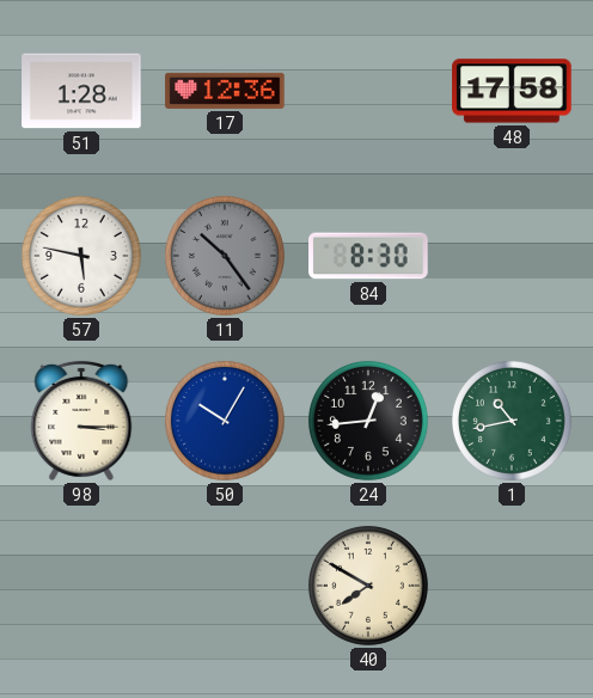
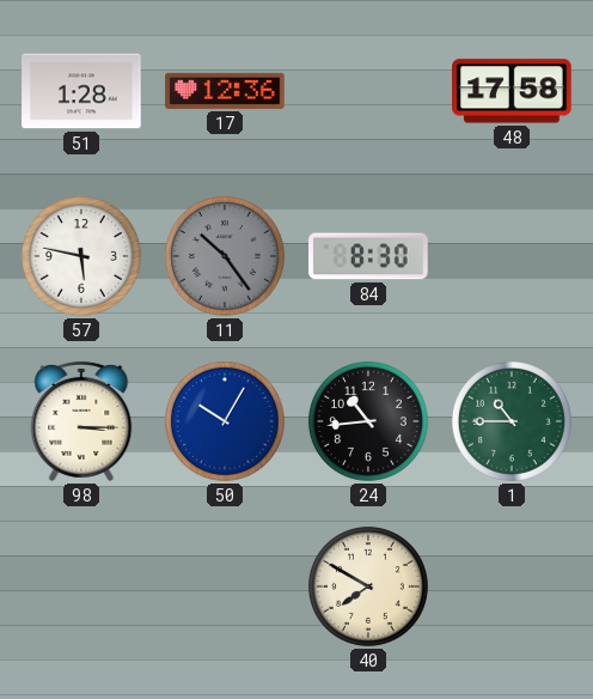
24: 12:44 -> 10:44
1: 10:43 -> 10:45
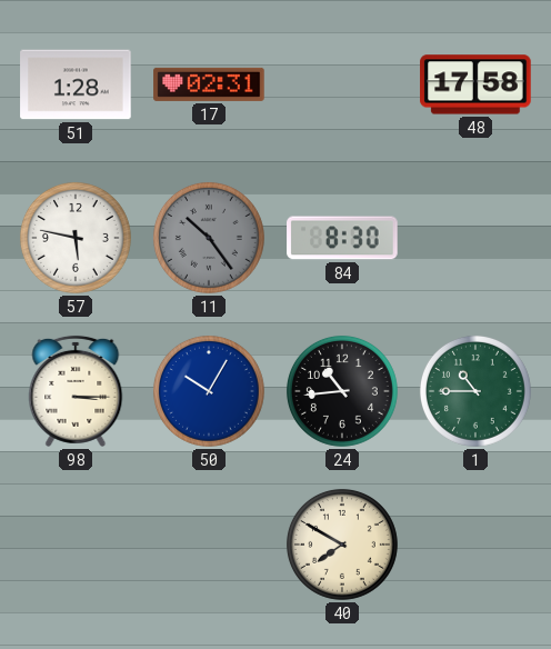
17: 12:36 -> 02:31
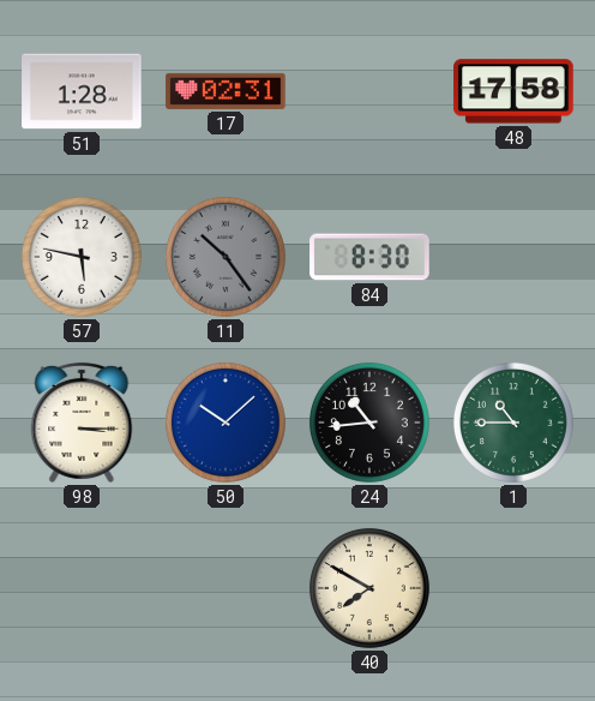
50: 10:05 -> 10:08
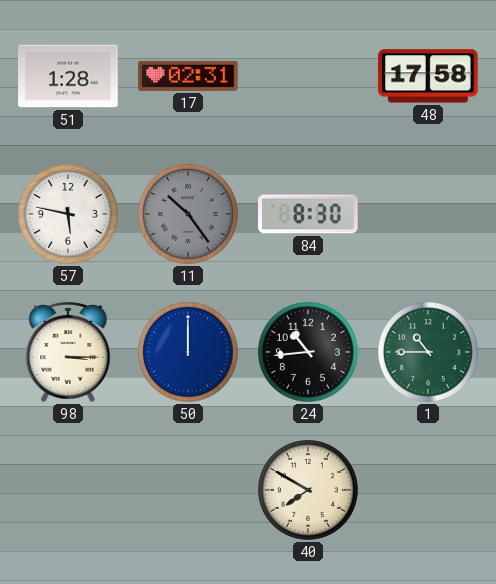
50: 10:08 -> 12:00
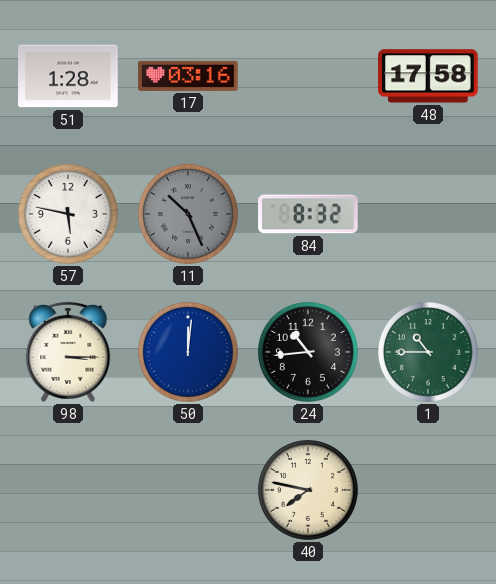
17: 02:31 -> 03:16
11: 10:24 -> 10:26
84: 8:30 -> 8:32
50: 12:00 -> 12:01
40: 7:50 -> 7:47
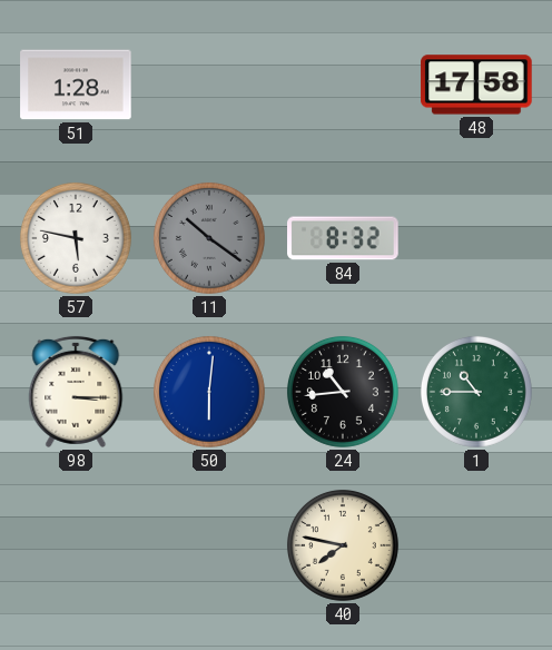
17: 03:16 -> none
11: 10:26 -> 10:21
50: 12:01 -> 6:01
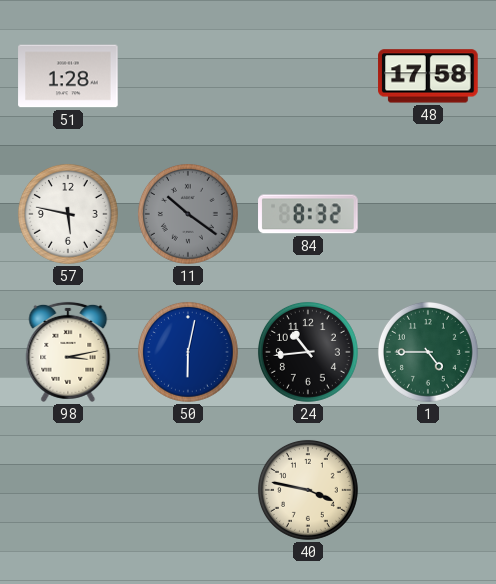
98: 3:15 -> 3:13
50: 6:01 -> 6:02
1: 10:45 -> 4:45
40: 7:47 -> 3:47
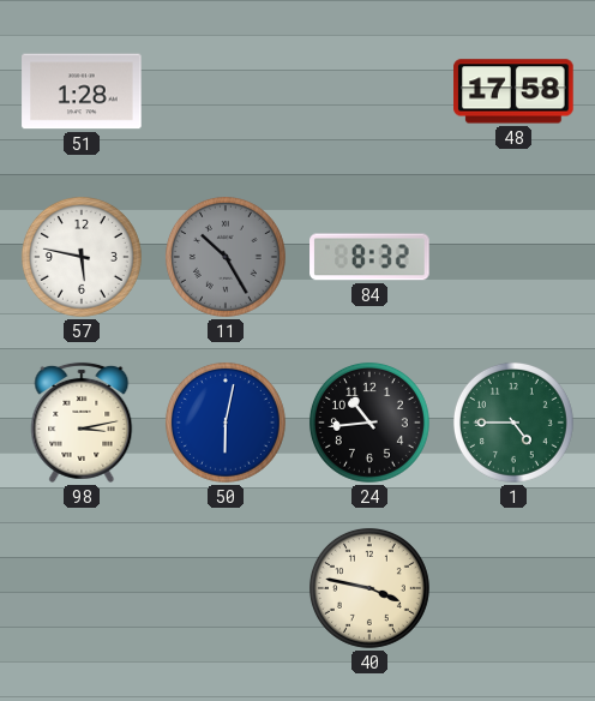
11: 10:21 -> 10:25
